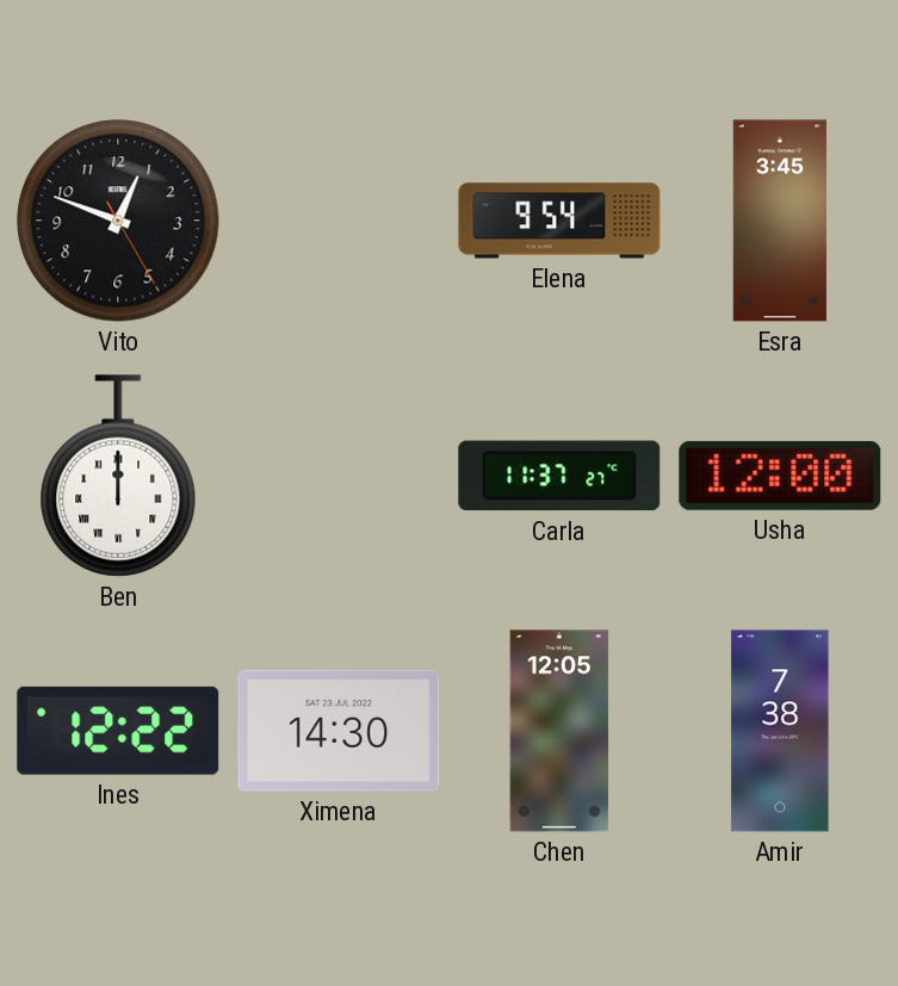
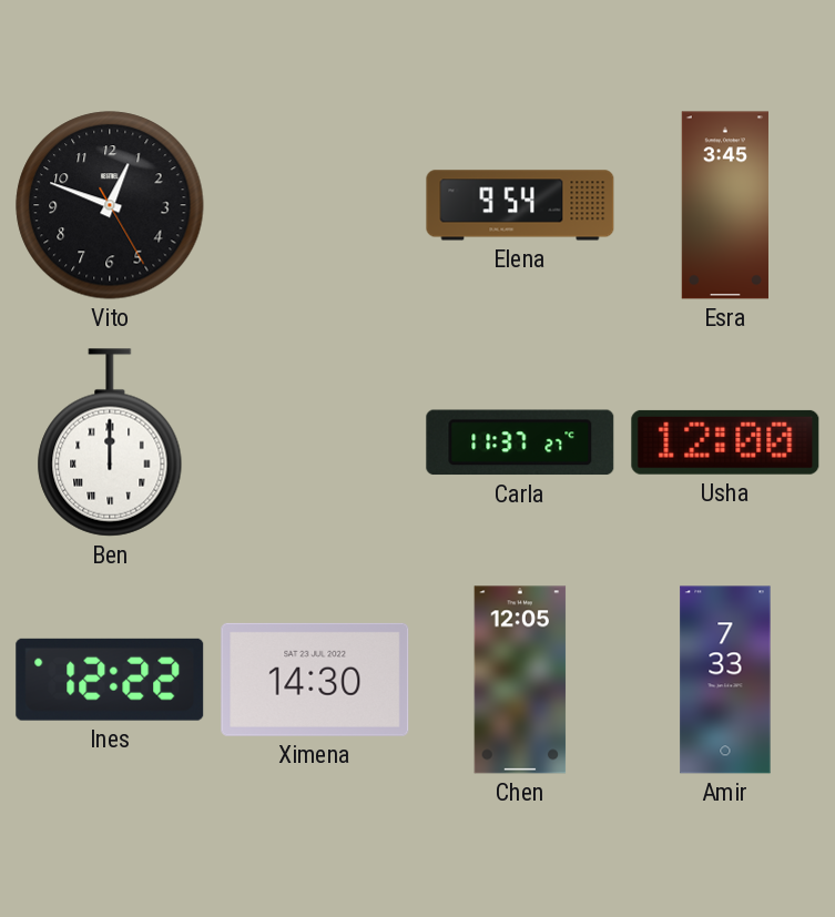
Amir: 7:38 -> 7:33
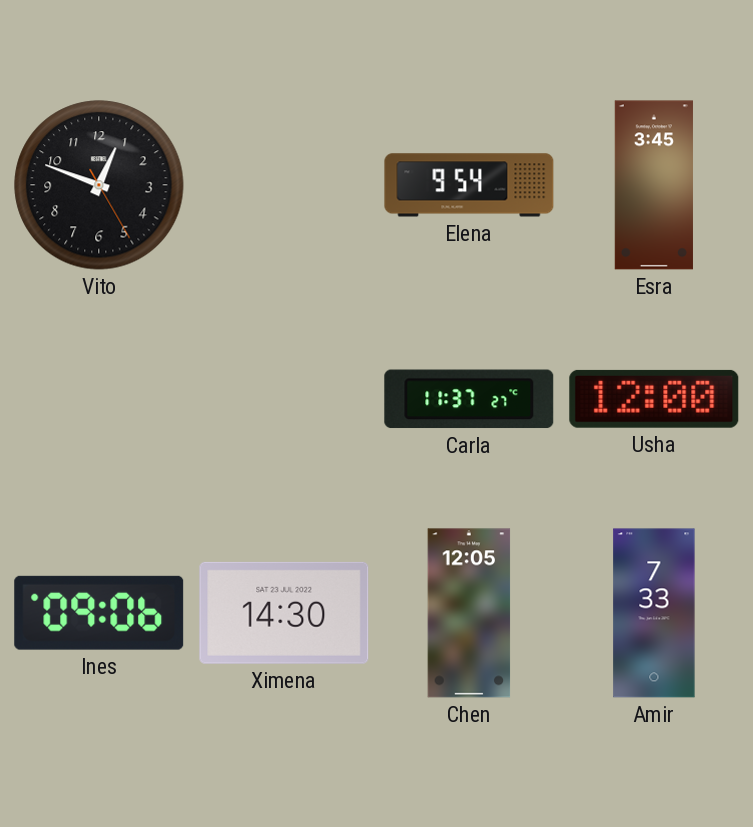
Ben: 12:00 -> none
Ines: 12:22 -> 09:06
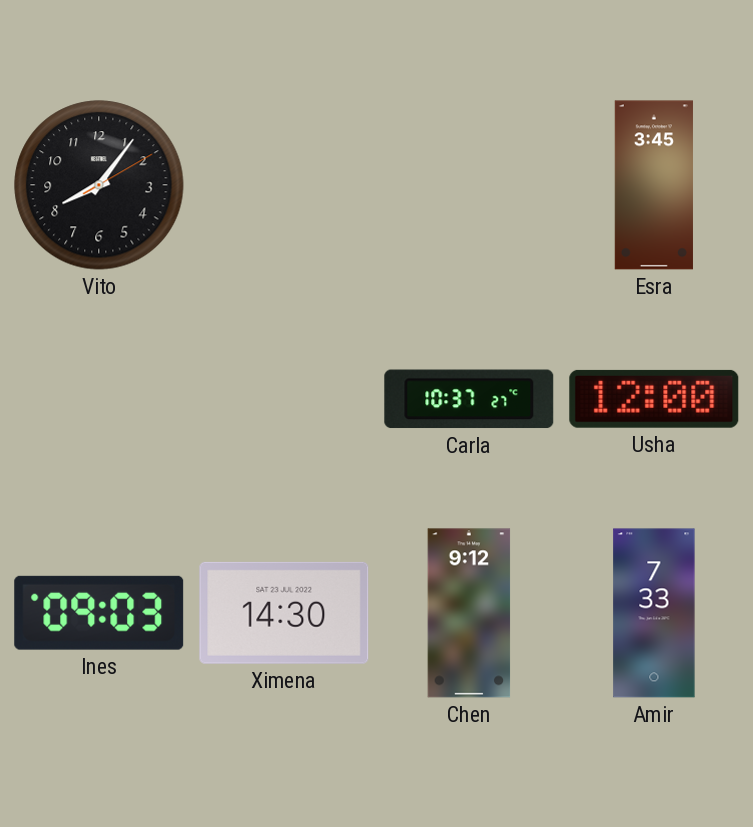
Vito: 12:48 -> 8:06
Elena: 9:54 -> none
Carla: 11:37 -> 10:37
Ines: 09:06 -> 09:03
Chen: 12:05 -> 9:12
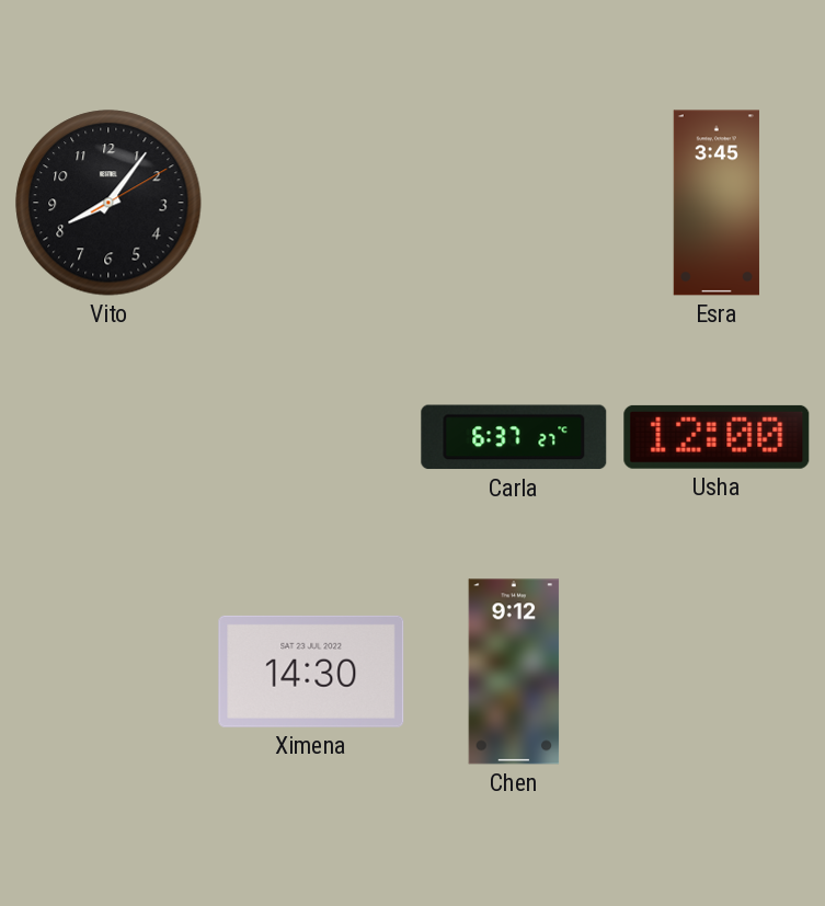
Carla: 10:37 -> 6:37
Ines: 09:03 -> none
Amir: 7:33 -> none
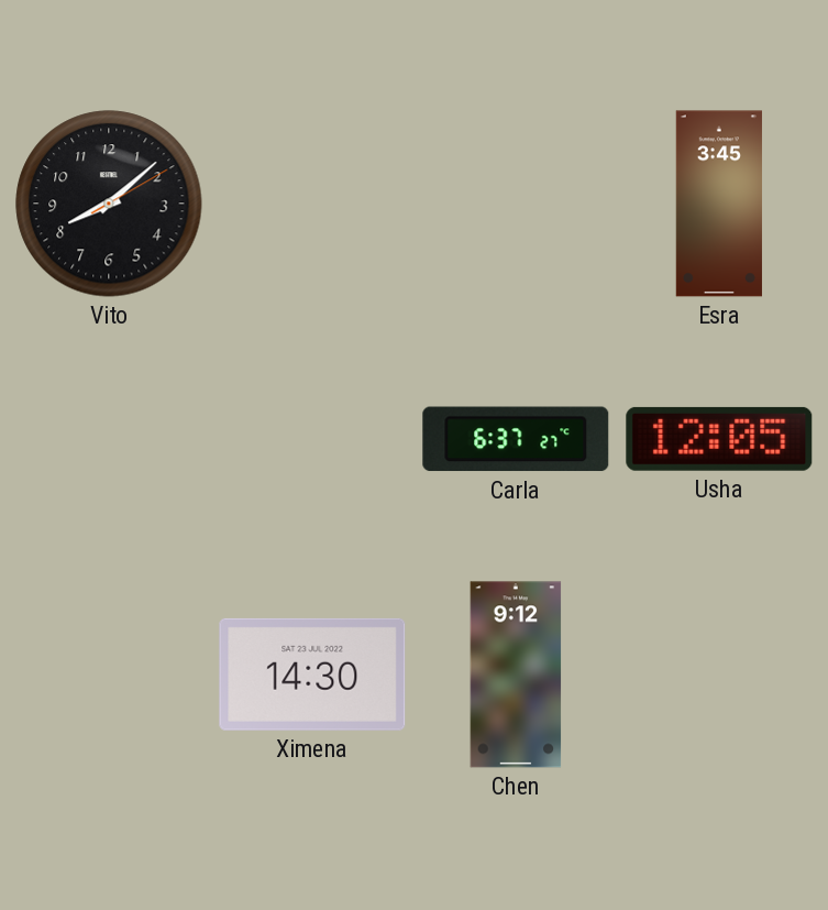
Vito: 8:06 -> 8:08
Usha: 12:00 -> 12:05
